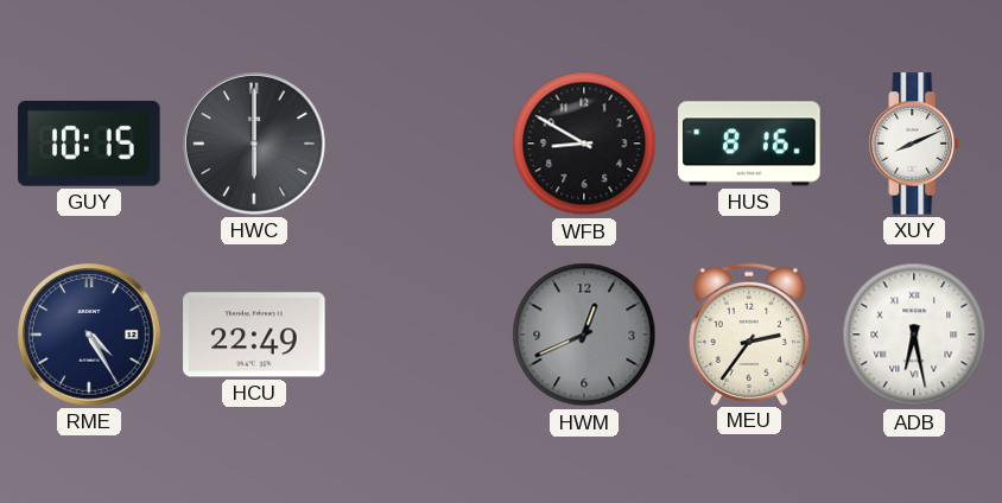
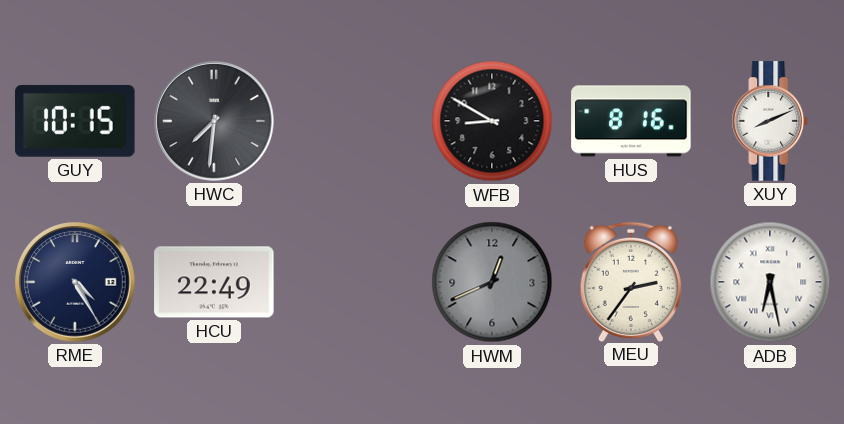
HWC: 6:00 -> 7:31
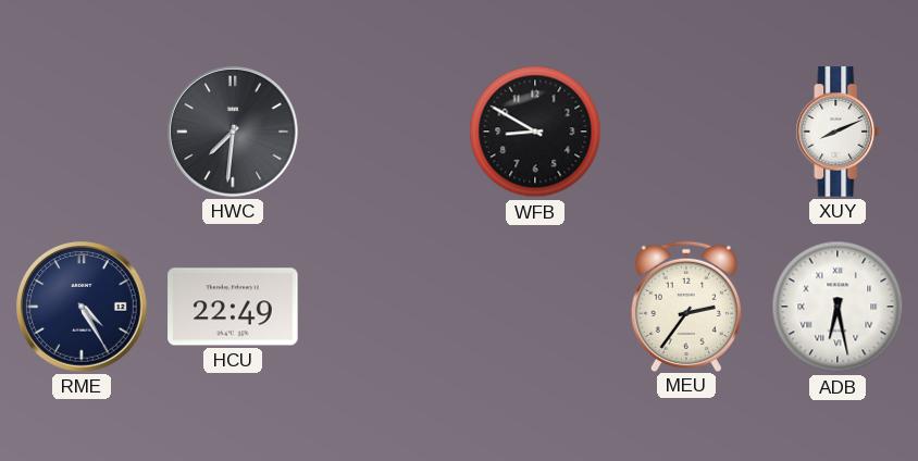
GUY: 10:15 -> none
HUS: 8:16 -> none
HWM: 12:41 -> none
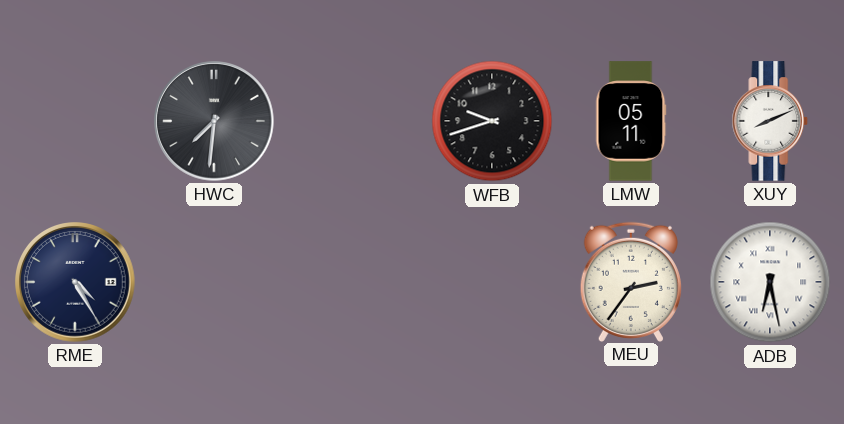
WFB: 8:50 -> 9:42
LMW: none -> 05:11
HCU: 22:49 -> none
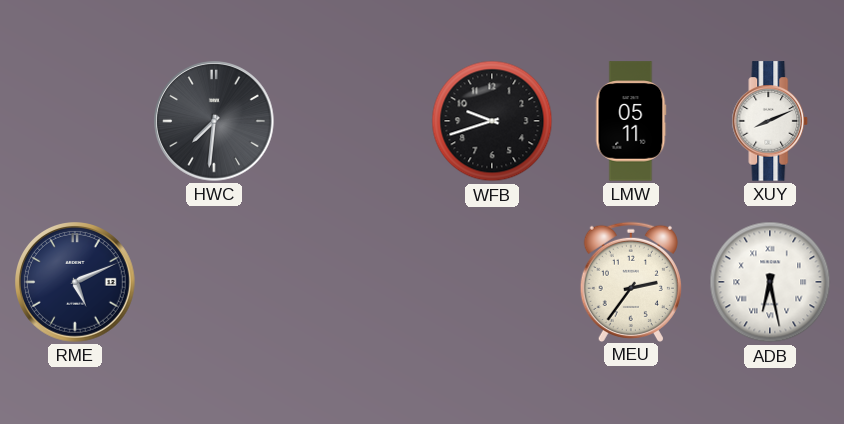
RME: 4:25 -> 5:11
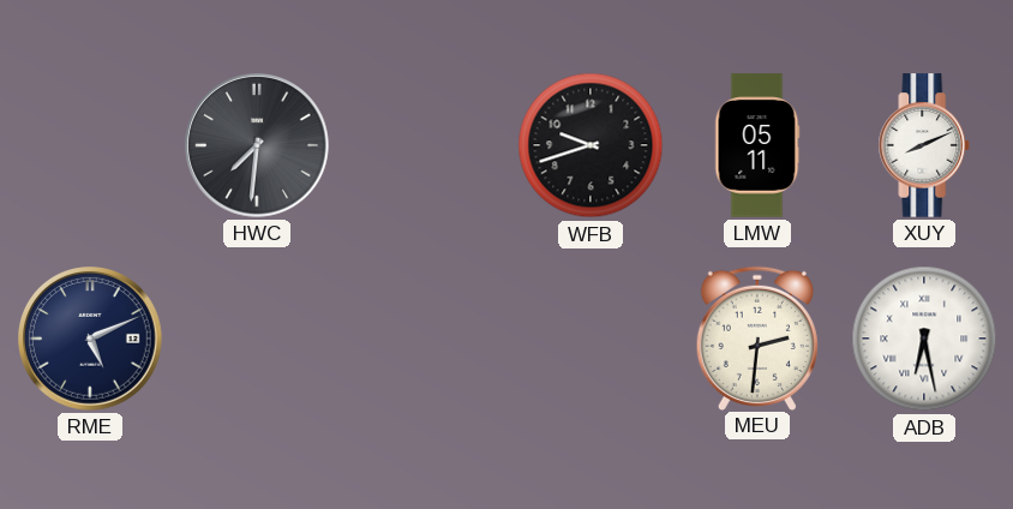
MEU: 2:36 -> 2:31
